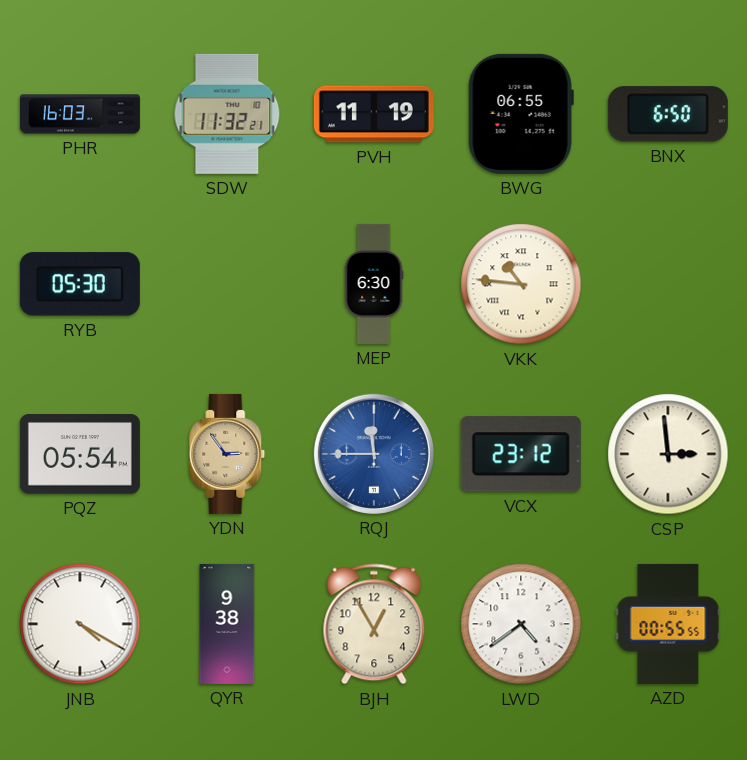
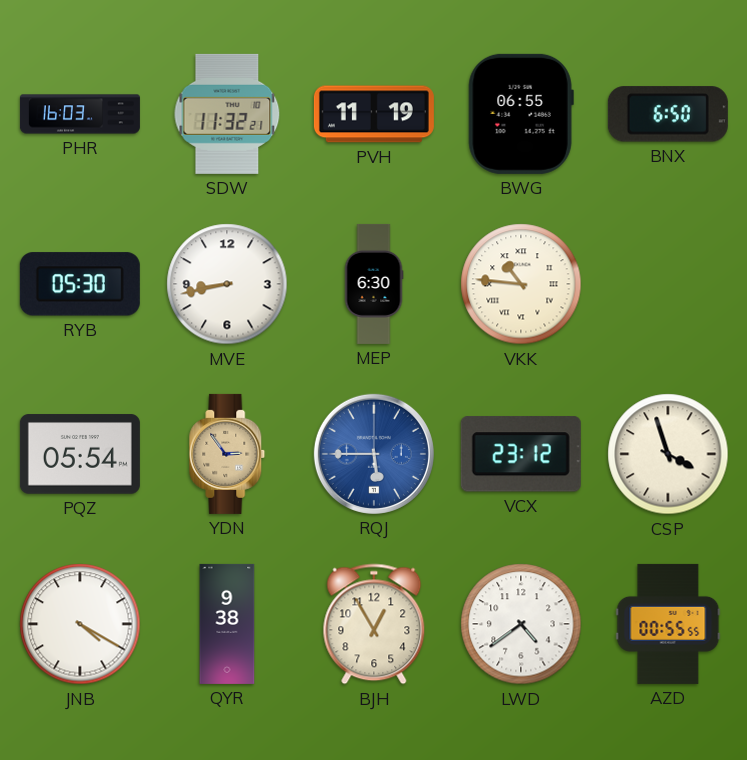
MVE: none -> 8:43
RQJ: 11:45 -> 5:45
CSP: 2:59 -> 3:57
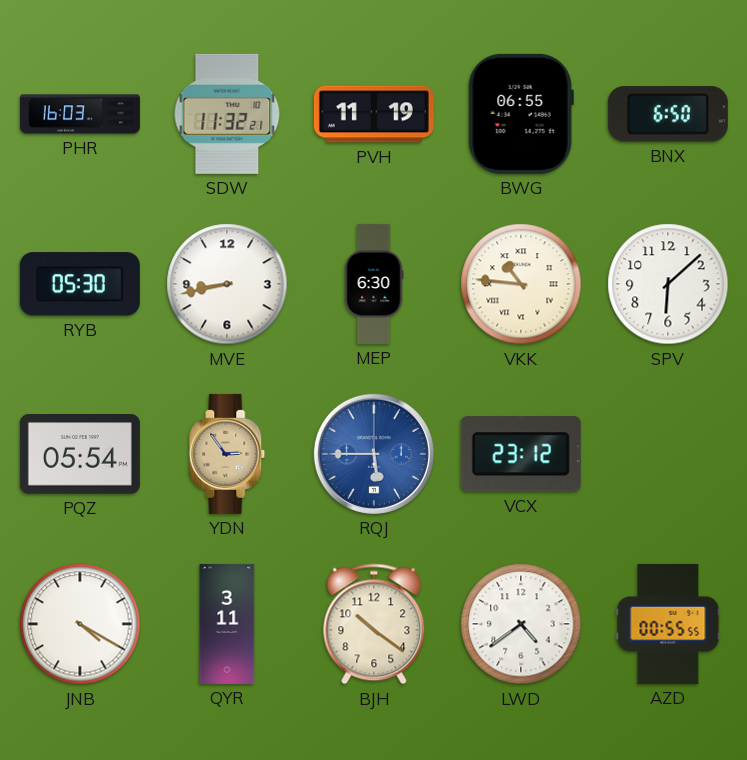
SPV: none -> 6:08
CSP: 3:57 -> none
QYR: 9:38 -> 3:11
BJH: 12:55 -> 10:21
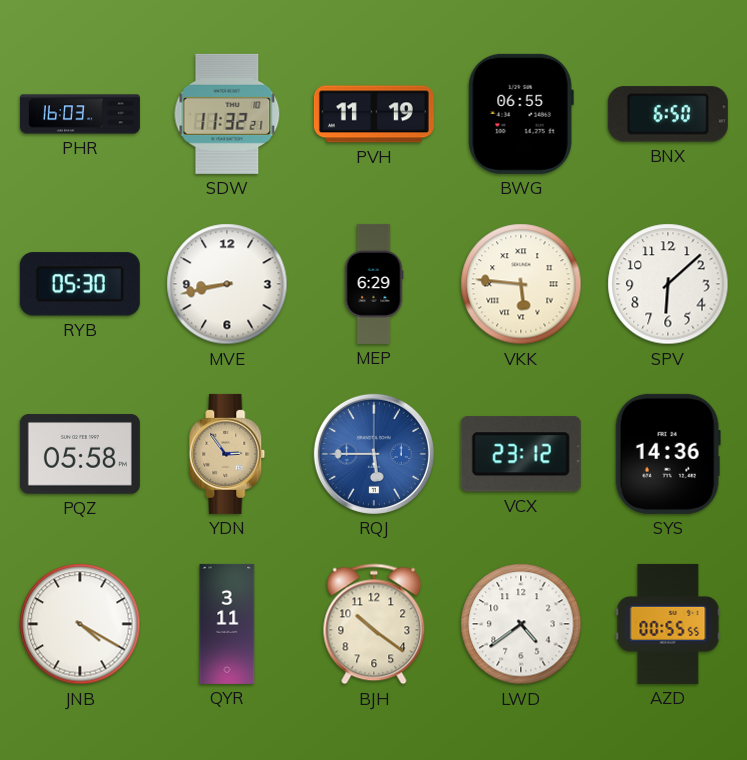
MEP: 6:30 -> 6:29
VKK: 10:46 -> 5:46
PQZ: 05:54 -> 05:58
SYS: none -> 14:36
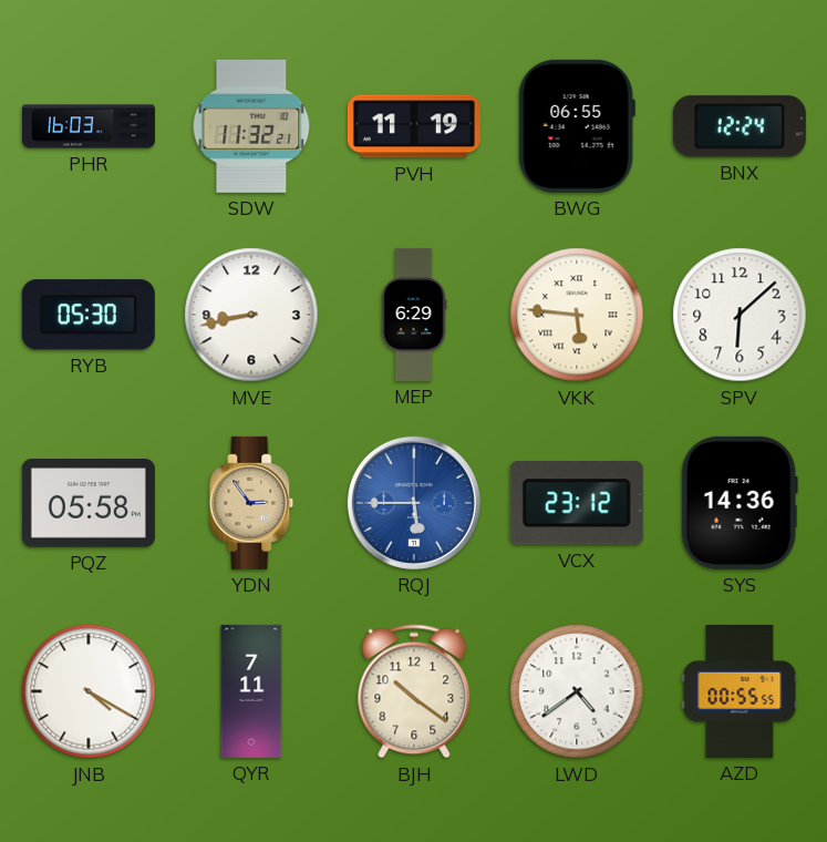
BNX: 6:50 -> 12:24
QYR: 3:11 -> 7:11
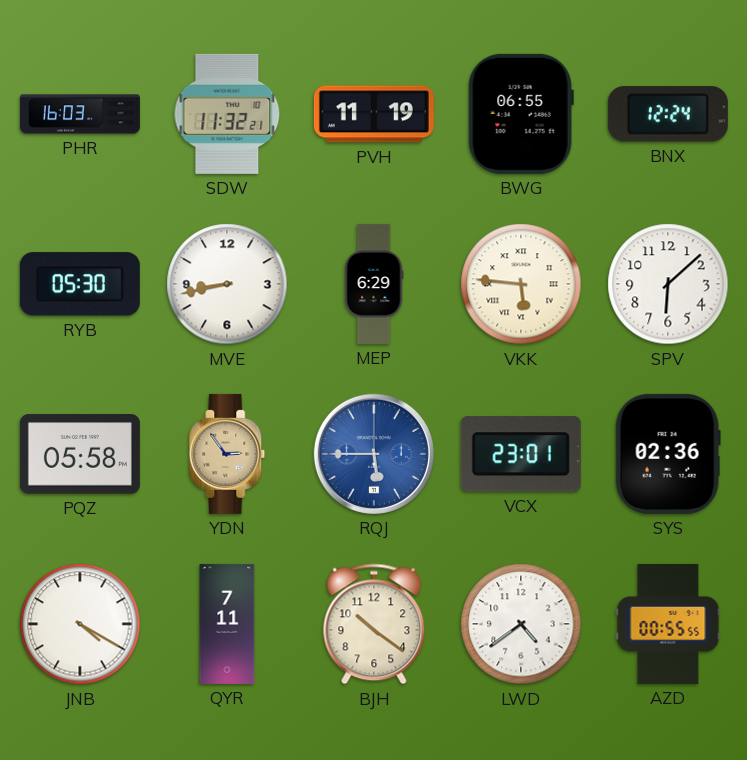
VCX: 23:12 -> 23:01
SYS: 14:36 -> 02:36
